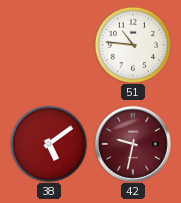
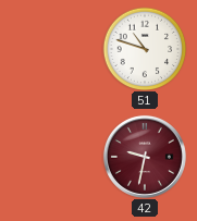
51: 10:46 -> 10:48
38: 5:09 -> none
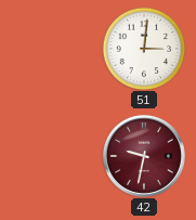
51: 10:48 -> 3:01
